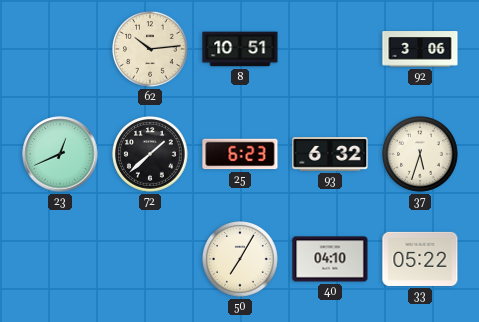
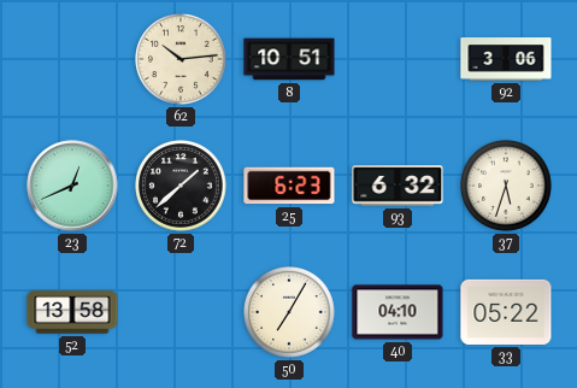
52: none -> 13:58
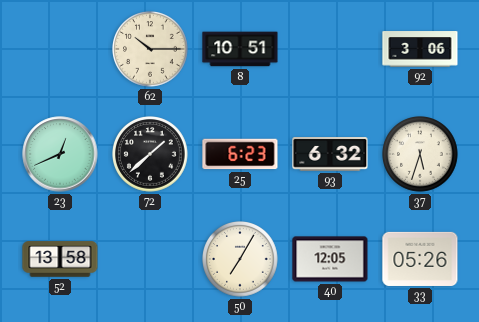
62: 10:14 -> 10:15
40: 04:10 -> 12:05
33: 05:22 -> 05:26
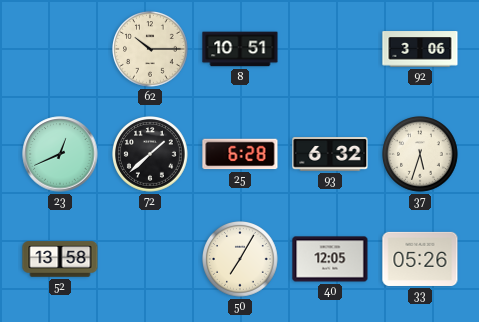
25: 6:23 -> 6:28
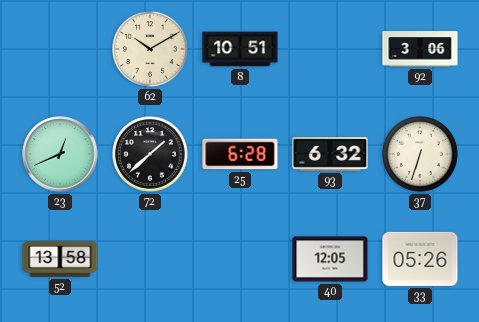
62: 10:15 -> 10:10
37: 5:33 -> 6:33
50: 7:05 -> none
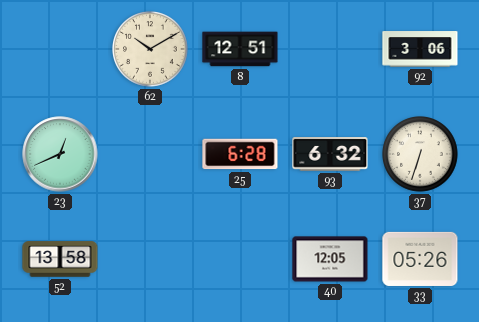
8: 10:51 -> 12:51
72: 1:38 -> none
